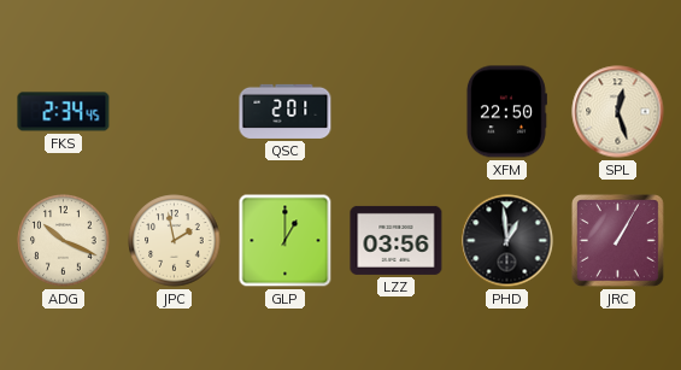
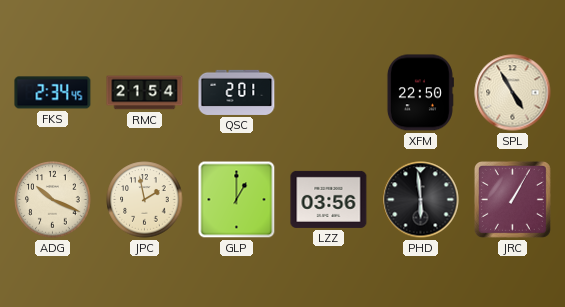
RMC: none -> 21:54
SPL: 12:27 -> 4:55
PHD: 12:59 -> 5:59
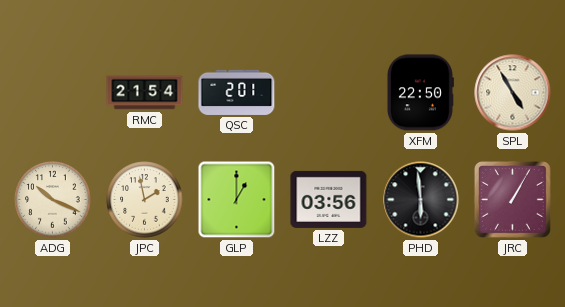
FKS: 2:34 -> none
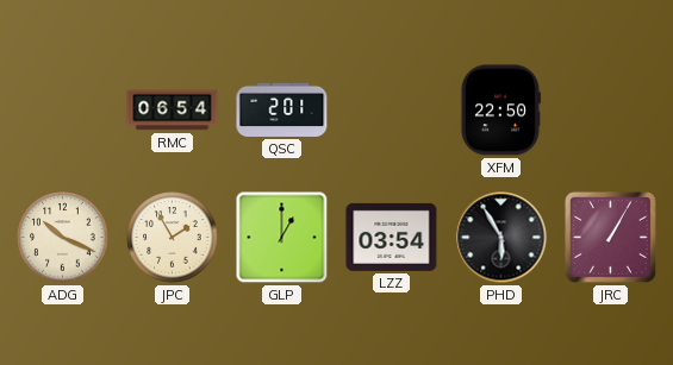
RMC: 21:54 -> 06:54
SPL: 4:55 -> none
JPC: 1:58 -> 1:55
LZZ: 03:56 -> 03:54
PHD: 5:59 -> 5:55
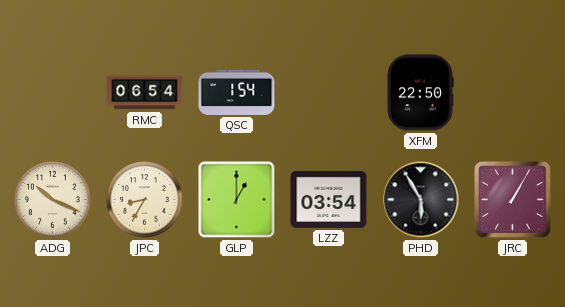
QSC: 2:01 -> 1:54
JPC: 1:55 -> 8:35
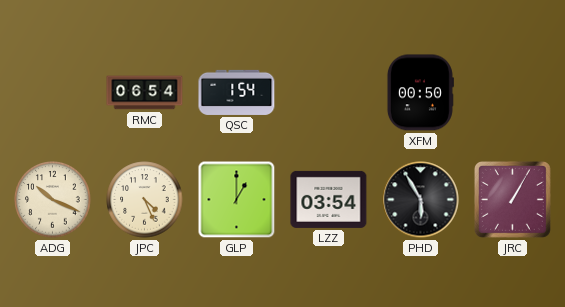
XFM: 22:50 -> 00:50
JPC: 8:35 -> 4:26
